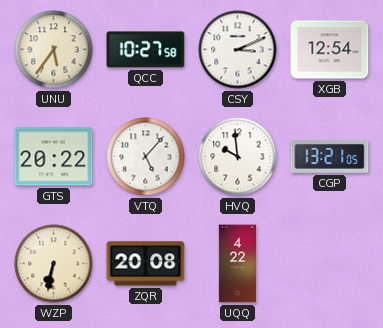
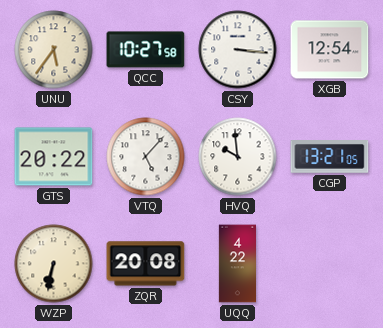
CSY: 3:11 -> 3:16
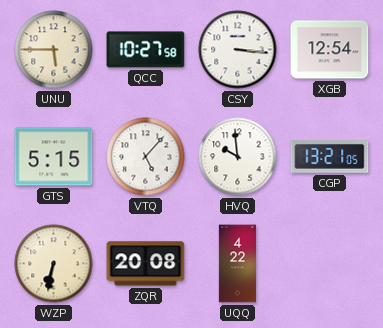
UNU: 5:36 -> 5:45
GTS: 20:22 -> 5:15
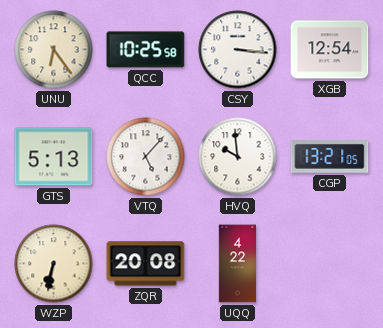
UNU: 5:45 -> 6:24
QCC: 10:27 -> 10:25
GTS: 5:15 -> 5:13
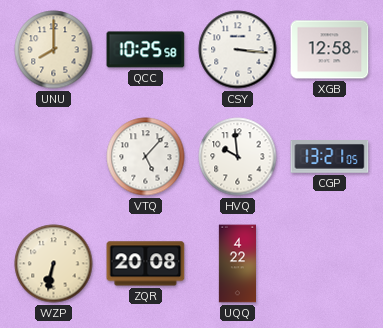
UNU: 6:24 -> 8:00
XGB: 12:54 -> 12:58
GTS: 5:13 -> none
